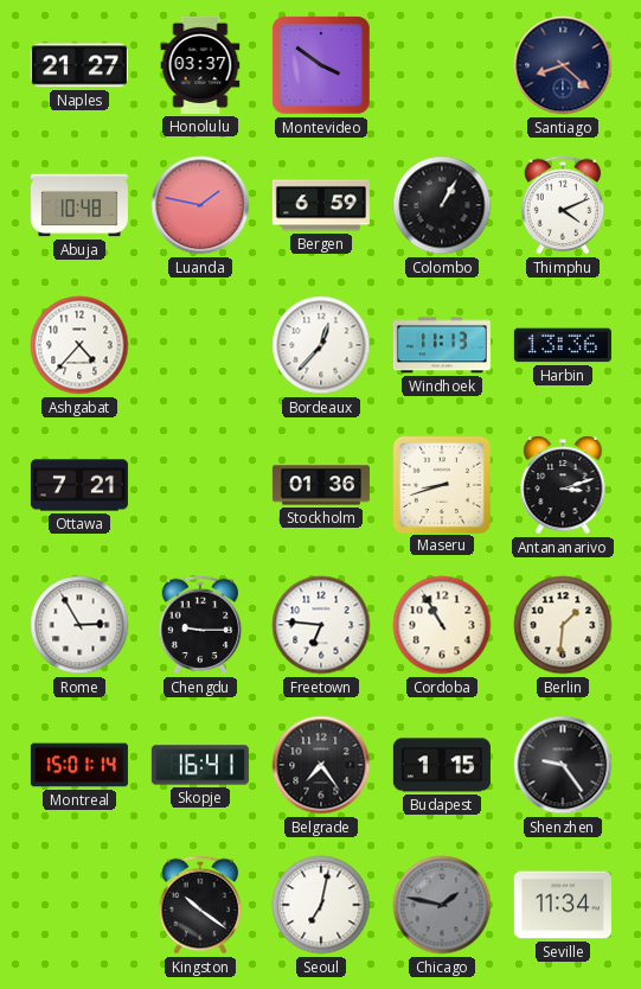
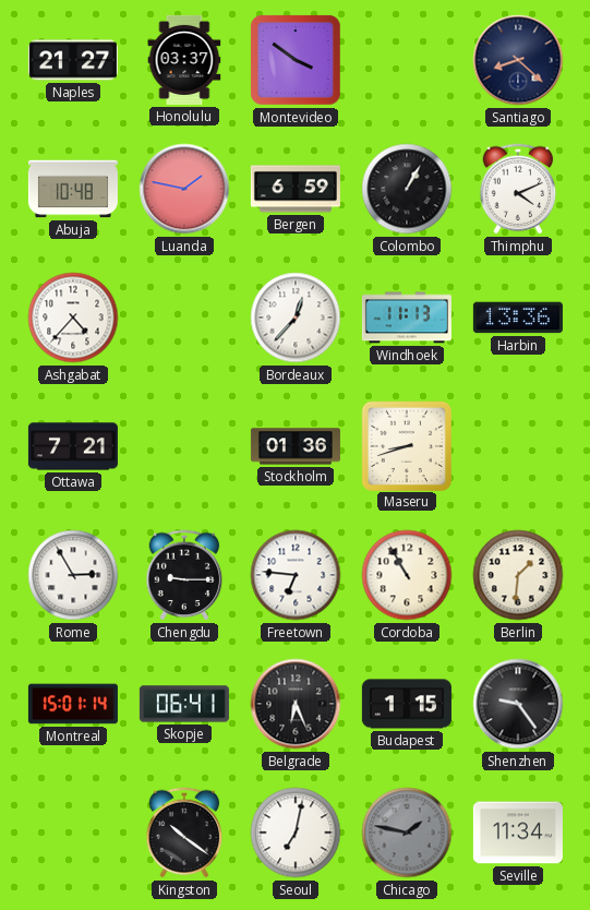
Antananarivo: 3:12 -> none
Skopje: 16:41 -> 06:41
Belgrade: 7:24 -> 6:26
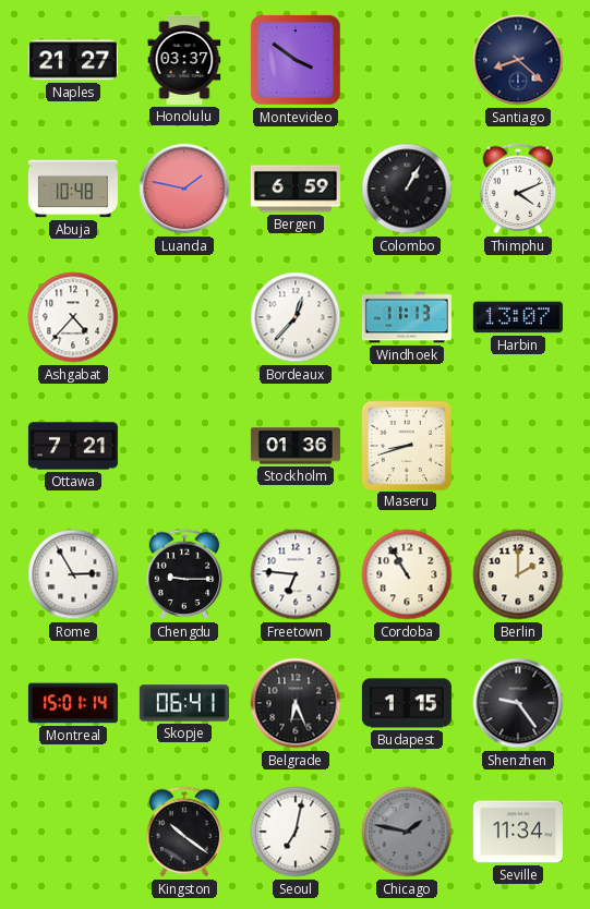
Harbin: 13:36 -> 13:07
Berlin: 1:31 -> 2:00
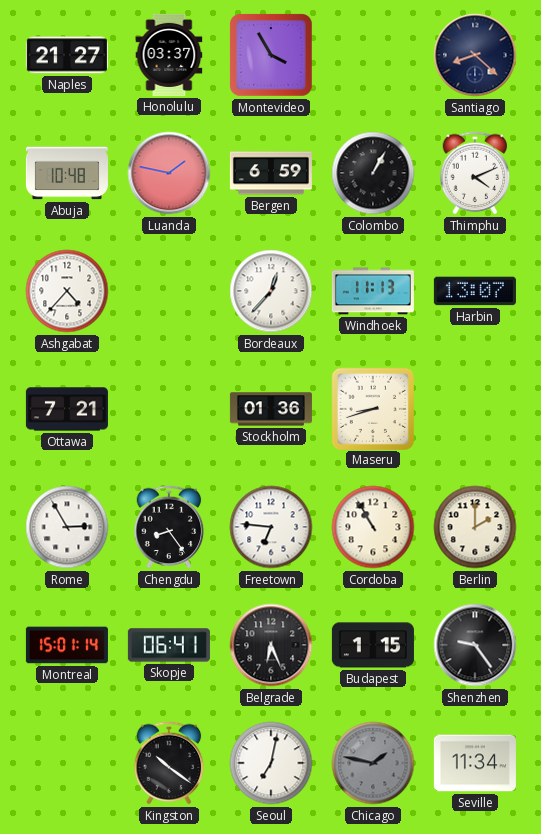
Montevideo: 3:51 -> 3:55
Chengdu: 9:15 -> 8:24
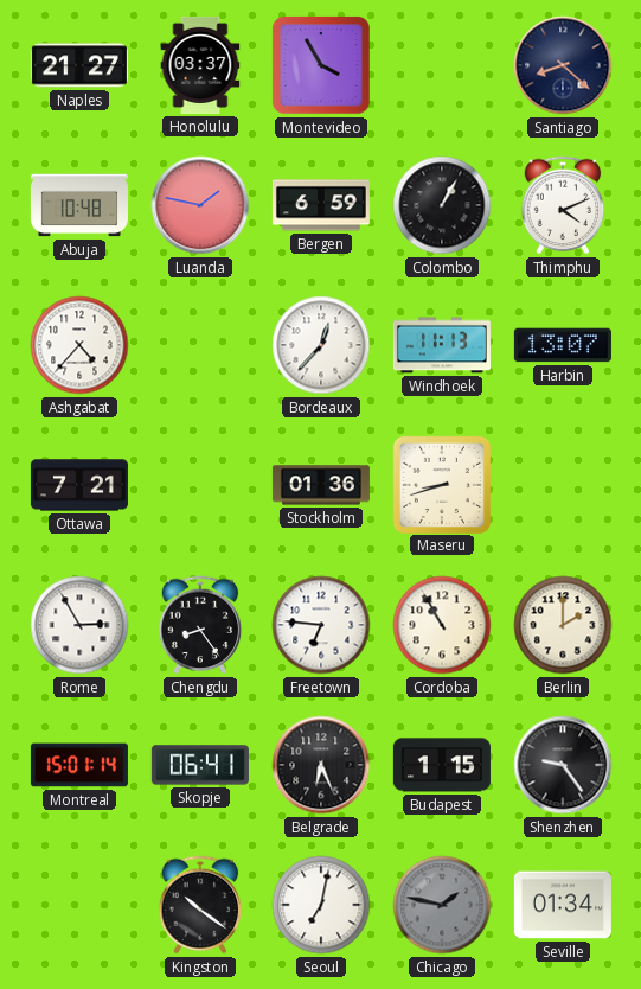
Seville: 11:34 -> 01:34
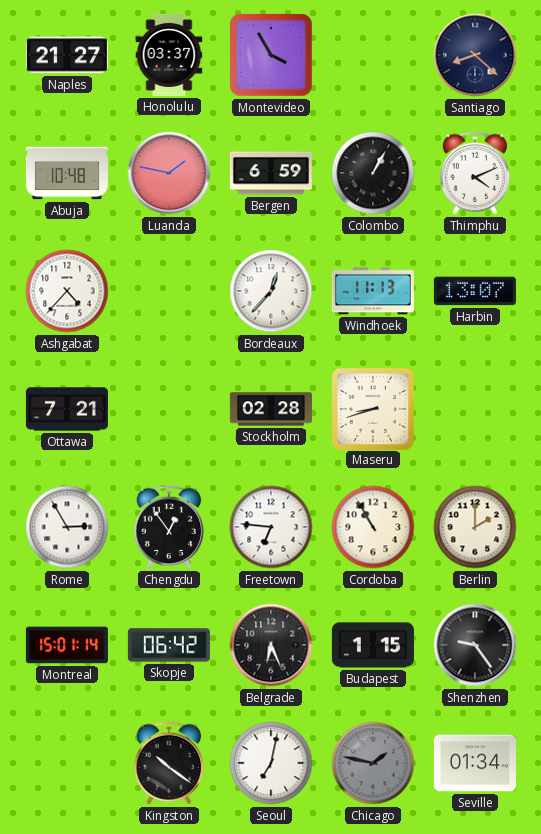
Stockholm: 01:36 -> 02:28
Chengdu: 8:24 -> 12:54
Skopje: 06:41 -> 06:42
